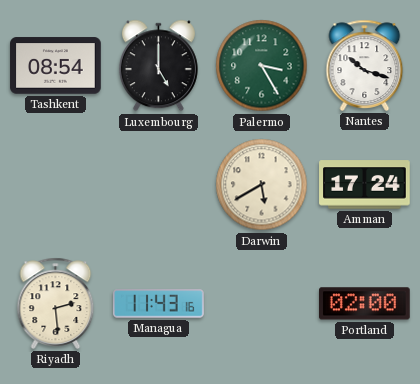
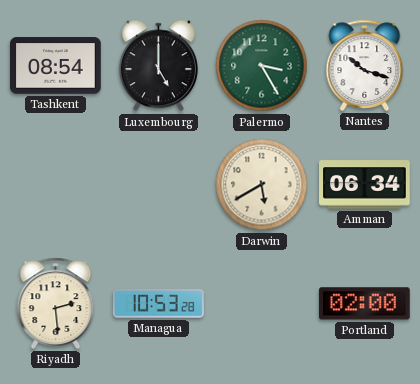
Amman: 17:24 -> 06:34
Managua: 11:43 -> 10:53
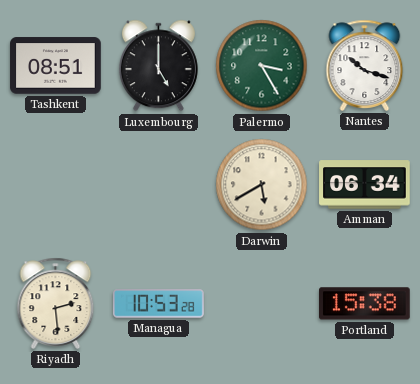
Tashkent: 08:54 -> 08:51
Portland: 02:00 -> 15:38
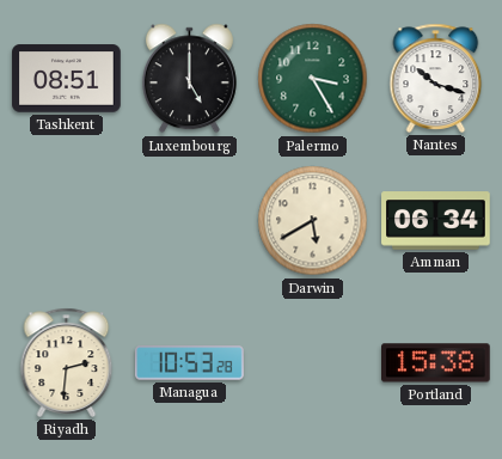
Riyadh: 2:29 -> 2:31
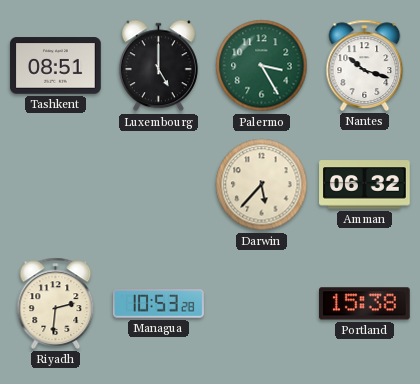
Darwin: 5:40 -> 5:37
Amman: 06:34 -> 06:32
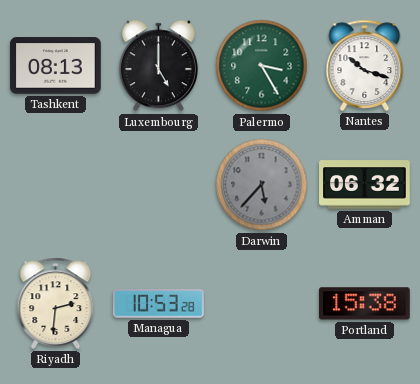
Tashkent: 08:51 -> 08:13
Darwin dial: cream -> grey
